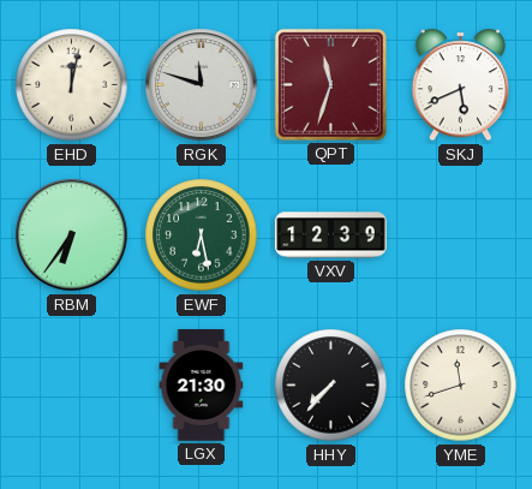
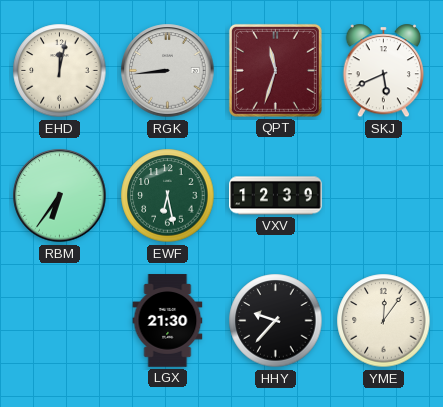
RGK: 11:48 -> 8:44
HHY: 7:37 -> 9:37
YME: 11:42 -> 12:06
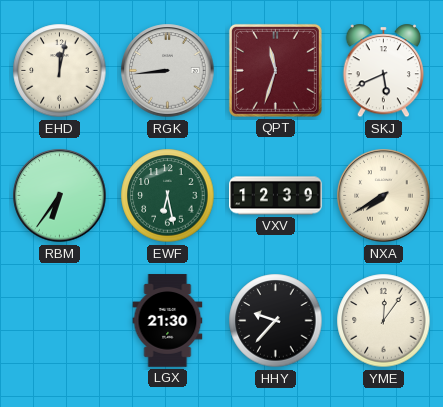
NXA: none -> 7:40
